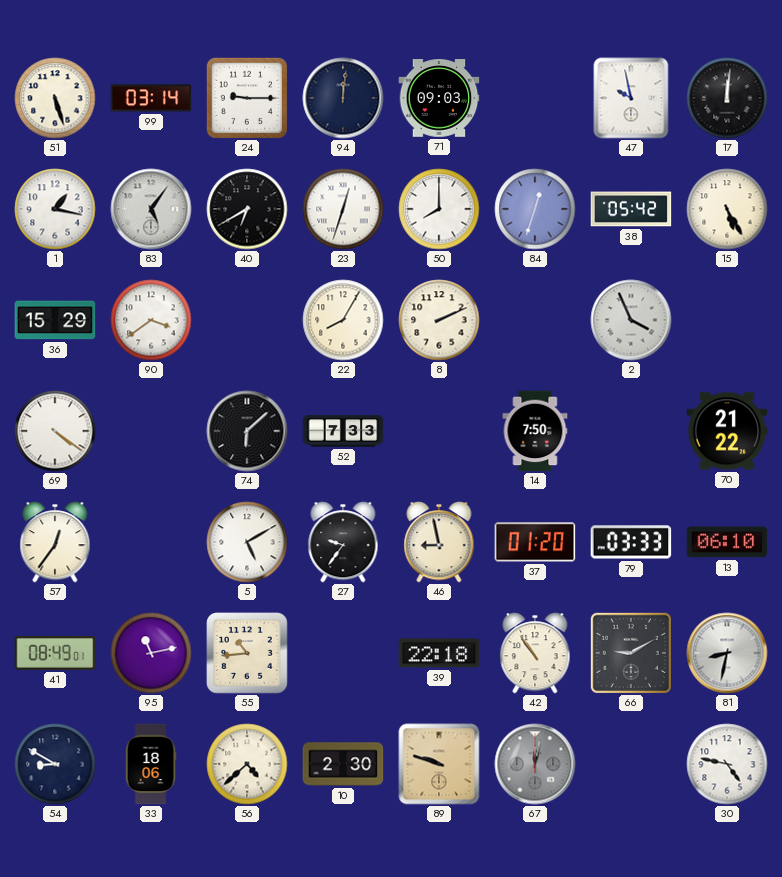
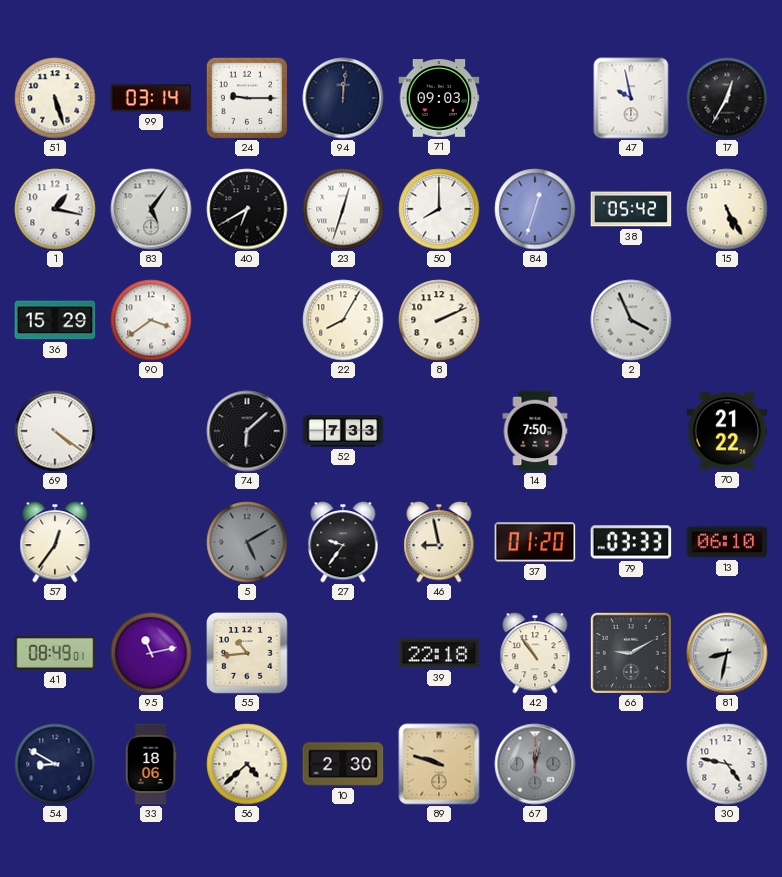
17: 12:01 -> 12:35
5 dial: white -> grey
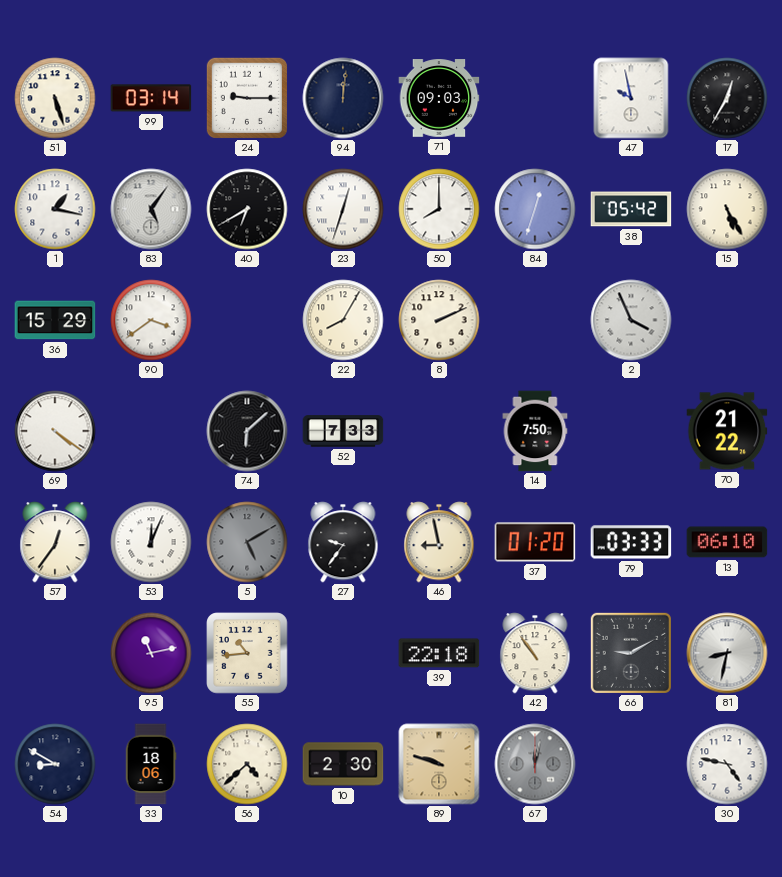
53: none -> 12:04
41: 08:49 -> none
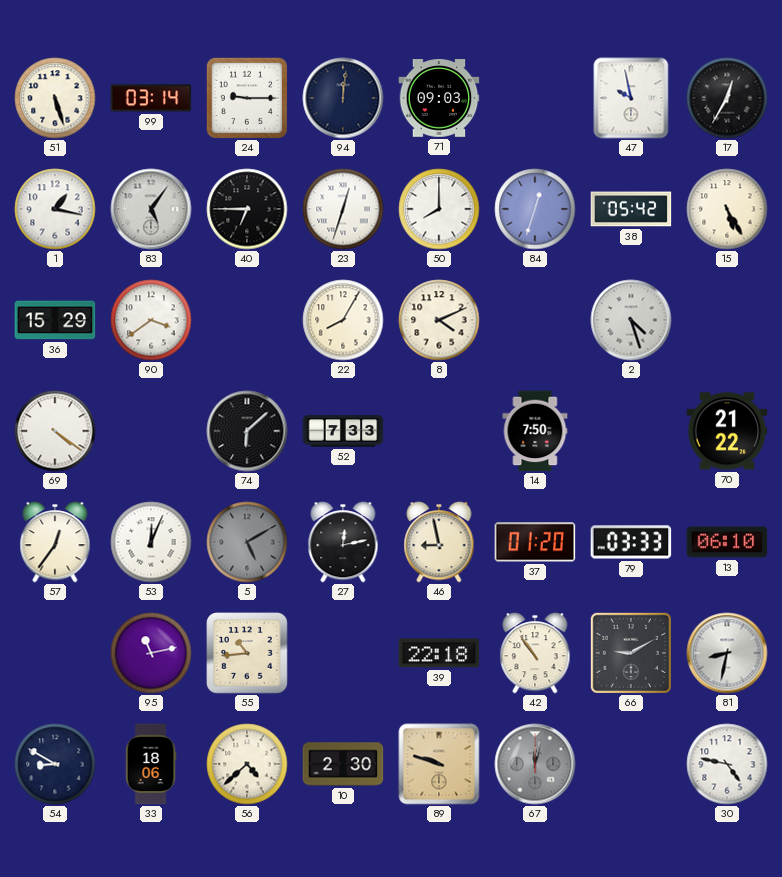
40: 6:40 -> 6:45
8: 2:11 -> 4:11
2: 3:56 -> 4:27
27: 9:36 -> 12:13
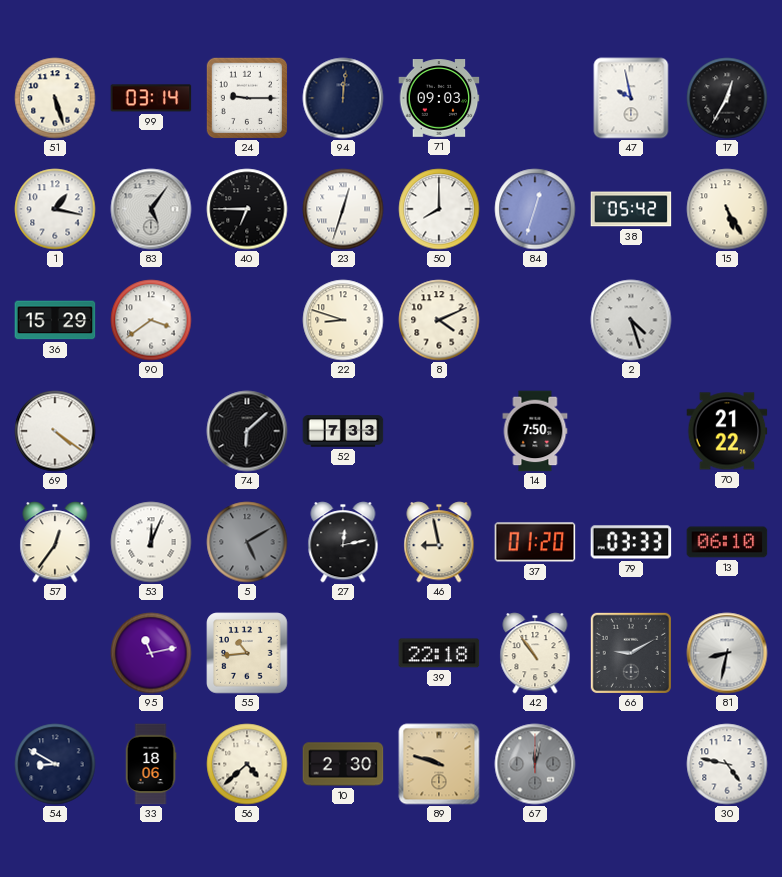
22: 8:05 -> 8:48
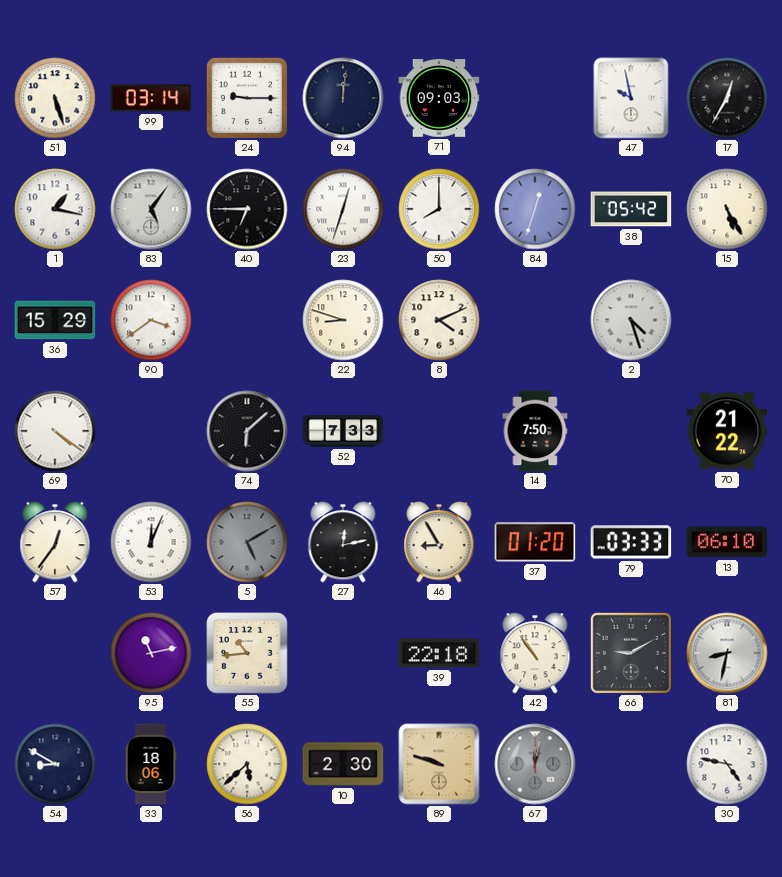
46: 8:58 -> 8:55
56: 4:38 -> 5:38
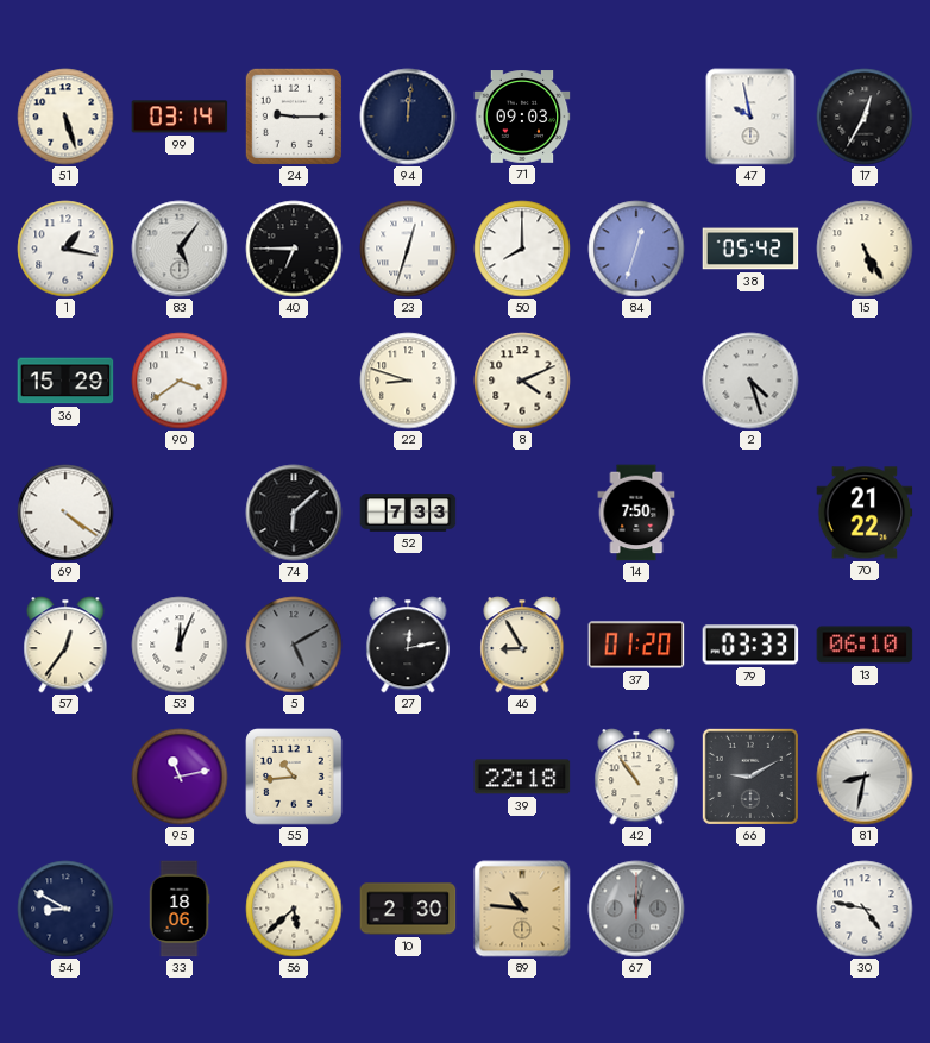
89: 9:48 -> 10:46
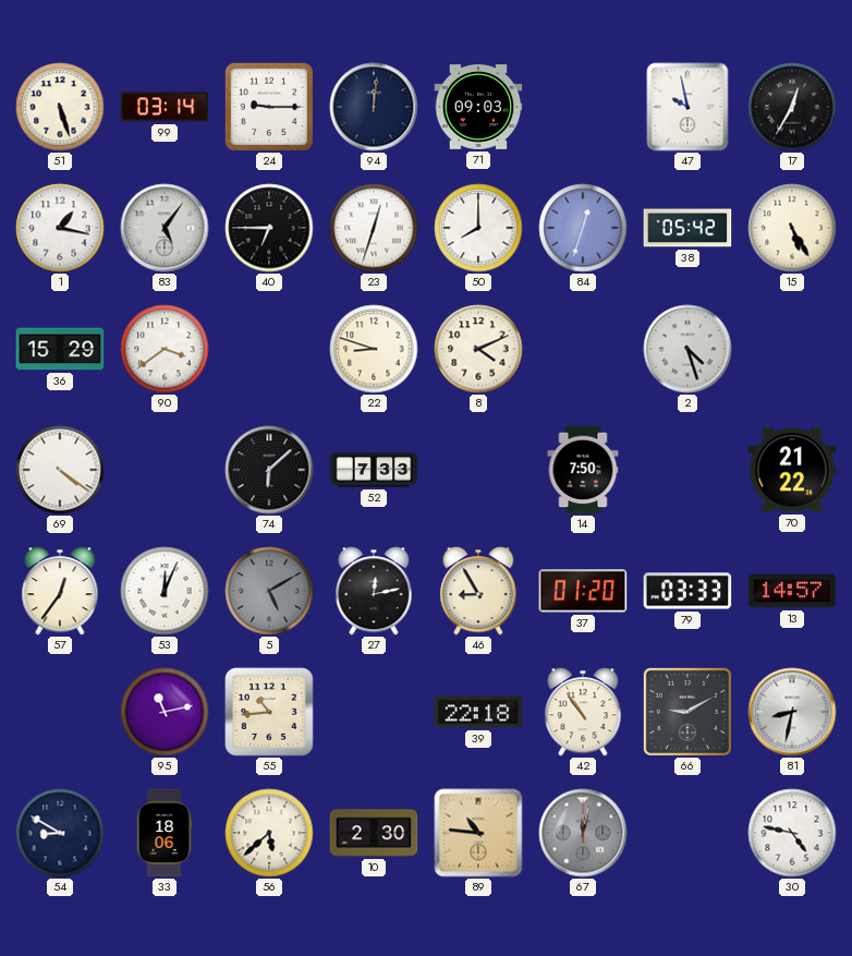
13: 06:10 -> 14:57
